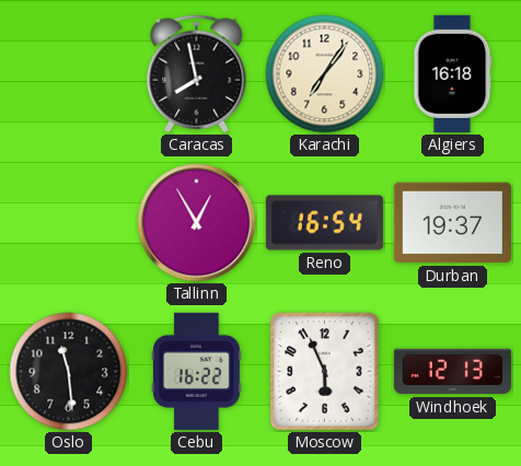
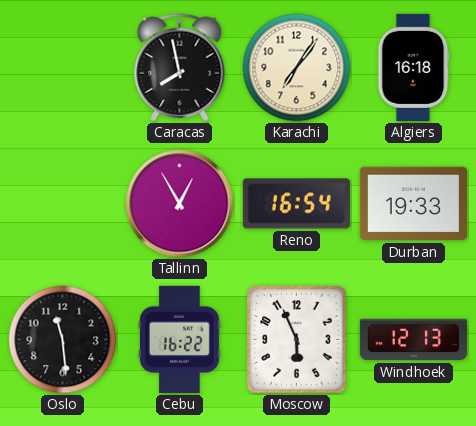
Durban: 19:37 -> 19:33
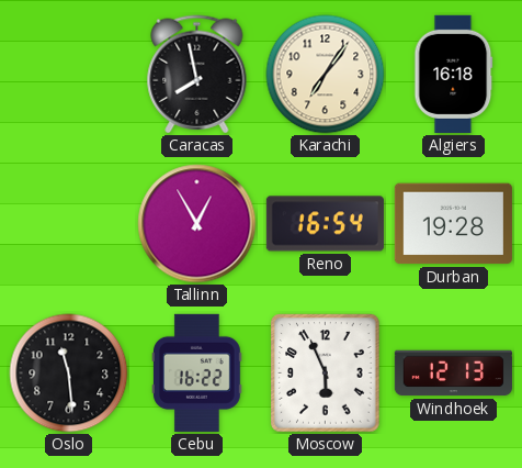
Durban: 19:33 -> 19:28
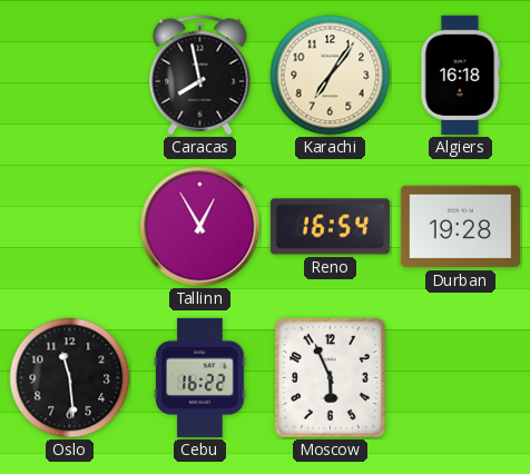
Windhoek: 12:13 -> none
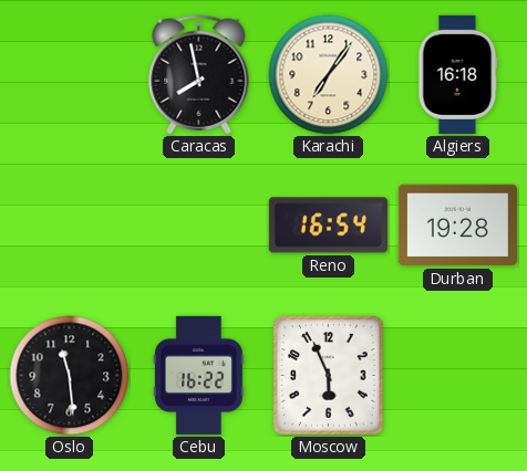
Tallinn: 12:55 -> none
